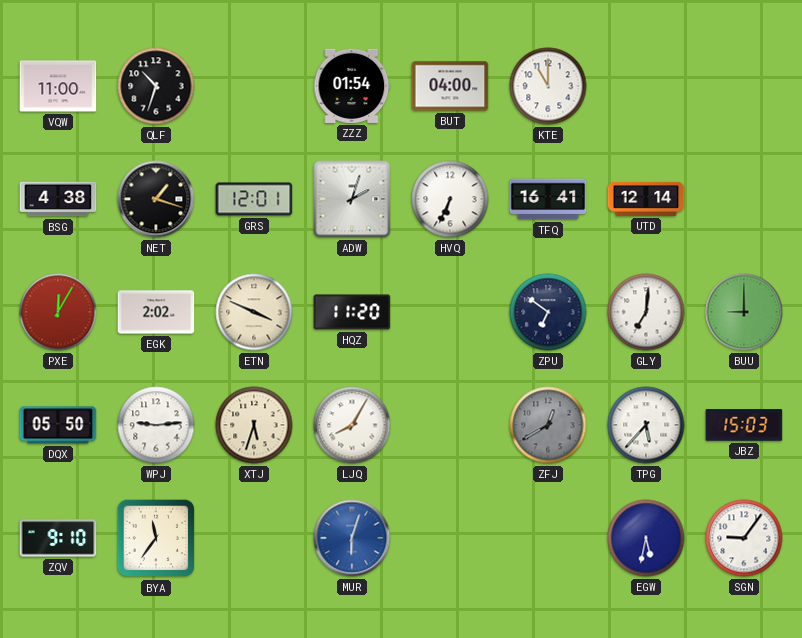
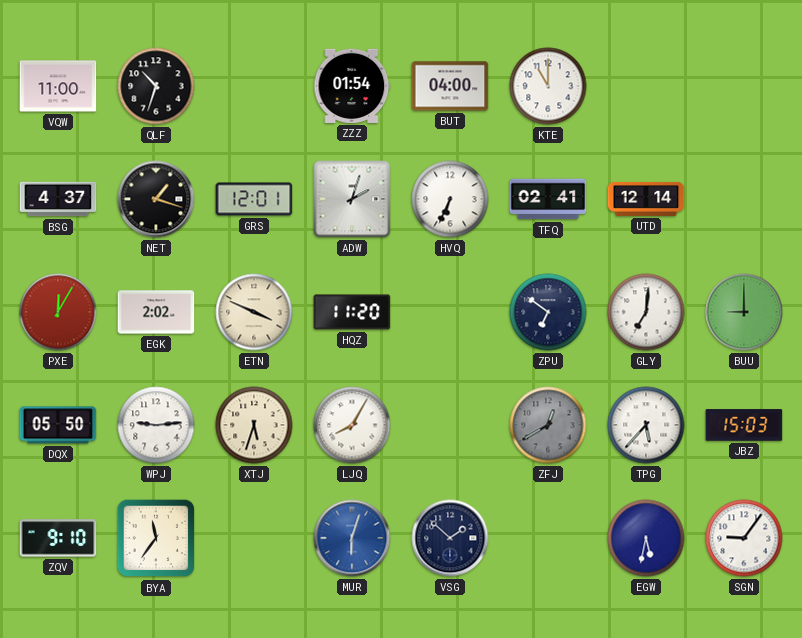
BSG: 4:38 -> 4:37
TFQ: 16:41 -> 02:41
VSG: none -> 1:52
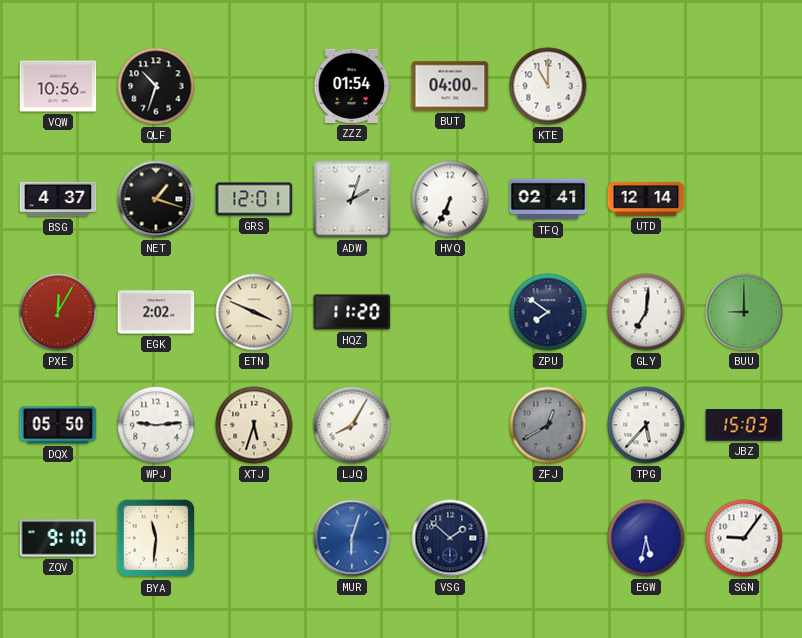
VQW: 11:00 -> 10:56
ZPU: 6:51 -> 7:51
BYA: 11:36 -> 11:31
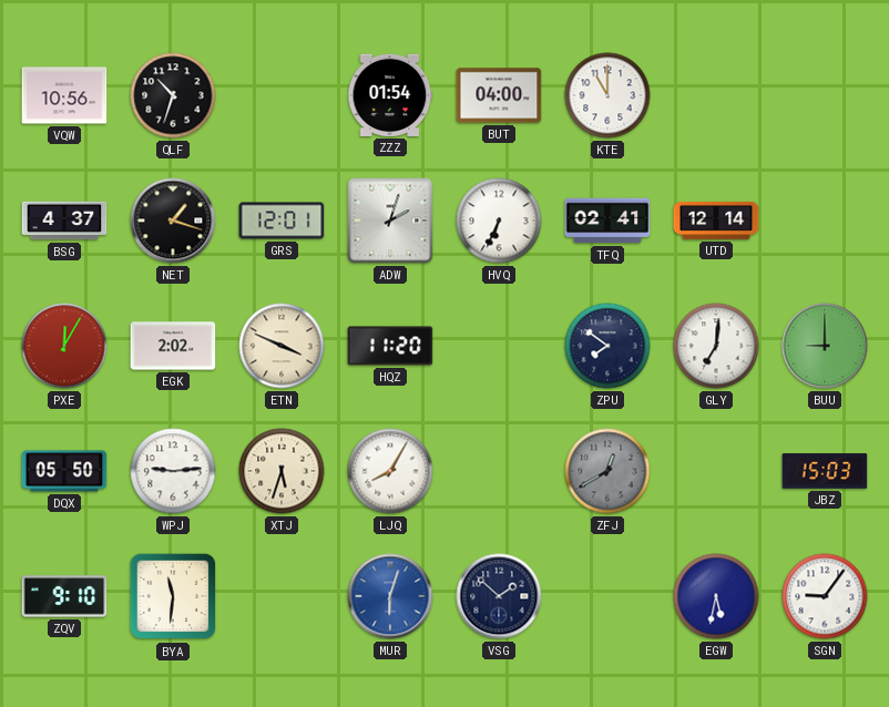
TPG: 5:37 -> none
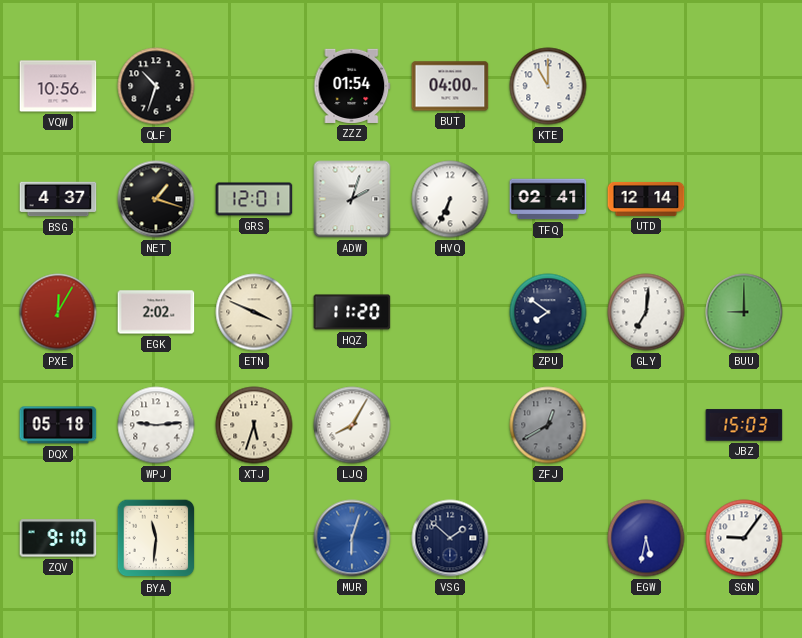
DQX: 05:50 -> 05:18
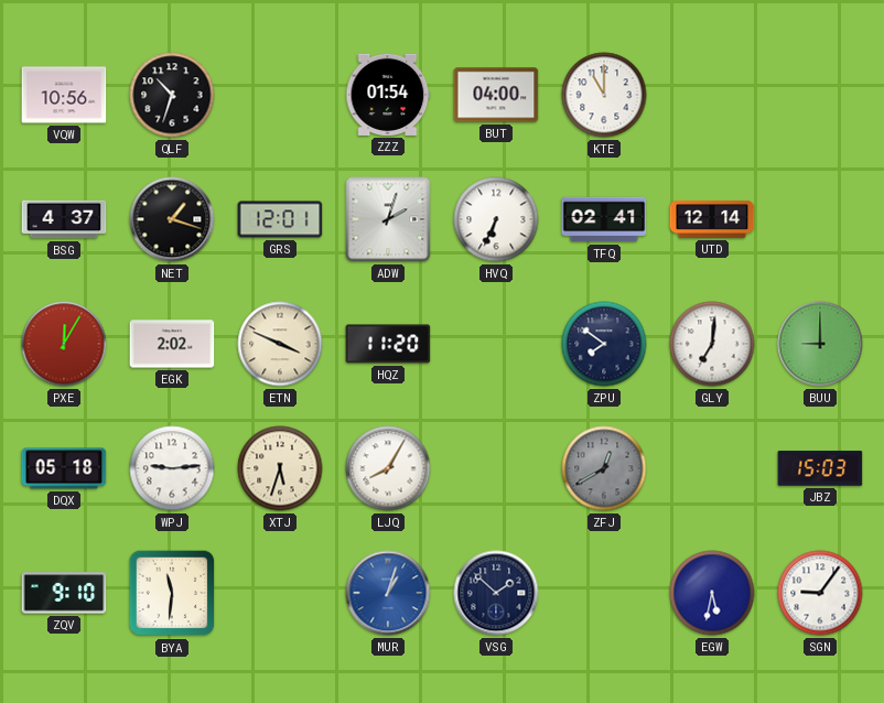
MUR: 6:03 -> 1:03
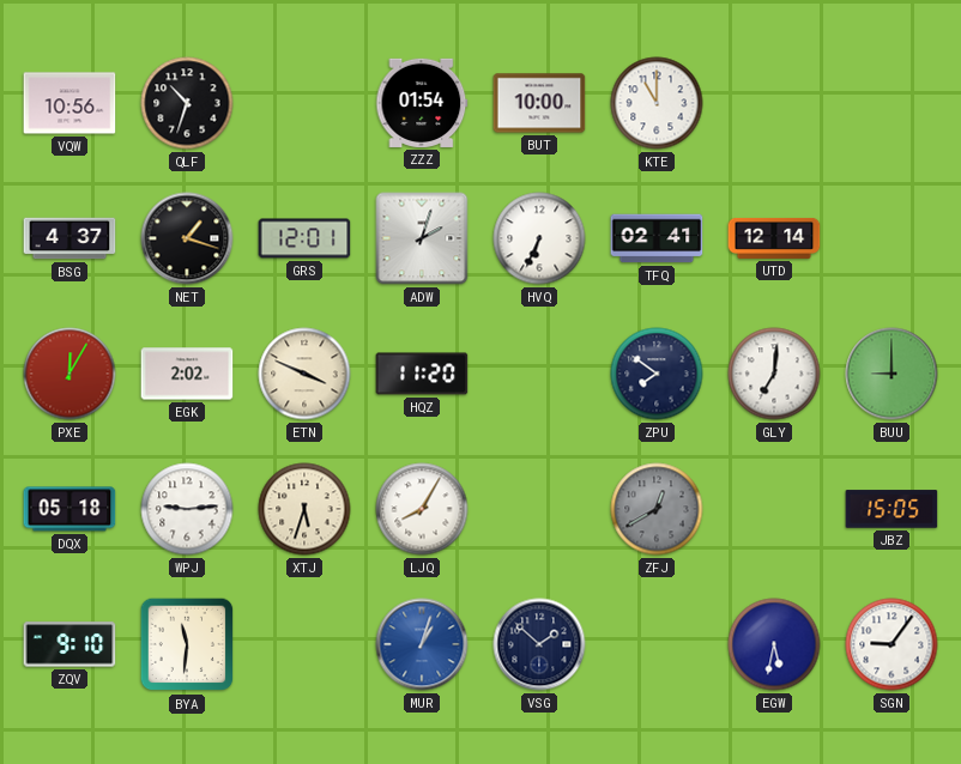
BUT: 04:00 -> 10:00
JBZ: 15:03 -> 15:05
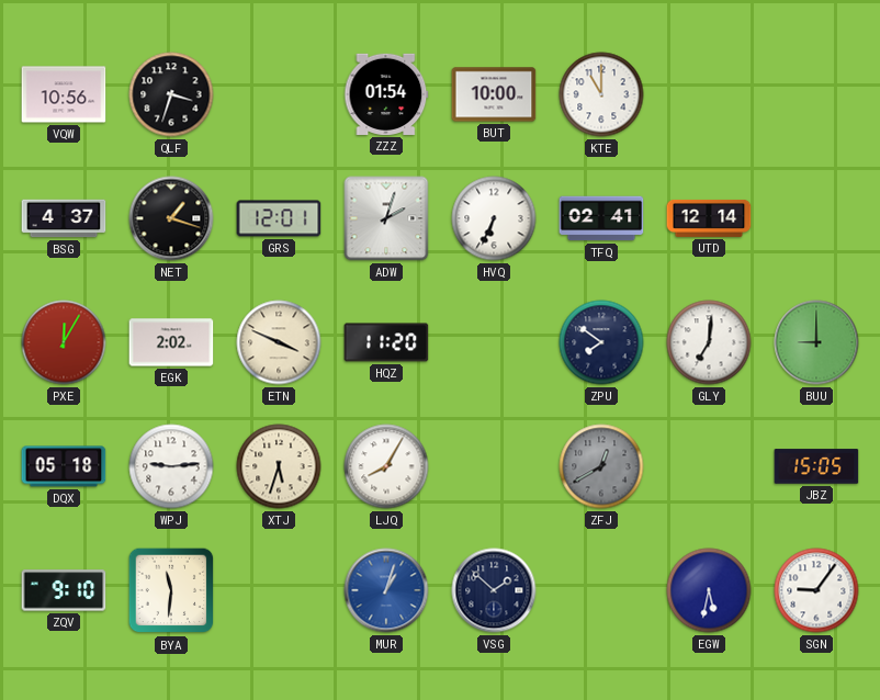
QLF: 10:33 -> 3:33
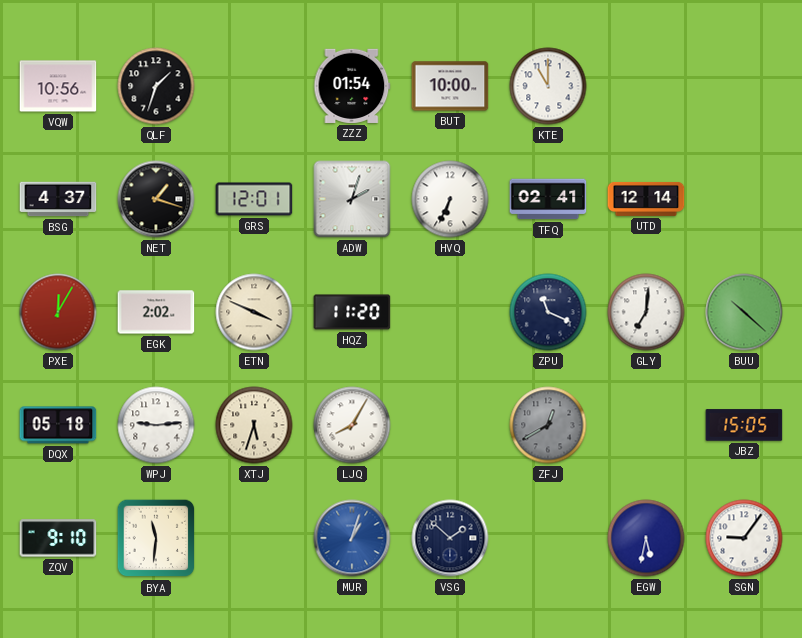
QLF: 3:33 -> 1:33
ZPU: 7:51 -> 11:19
BUU: 9:00 -> 10:22
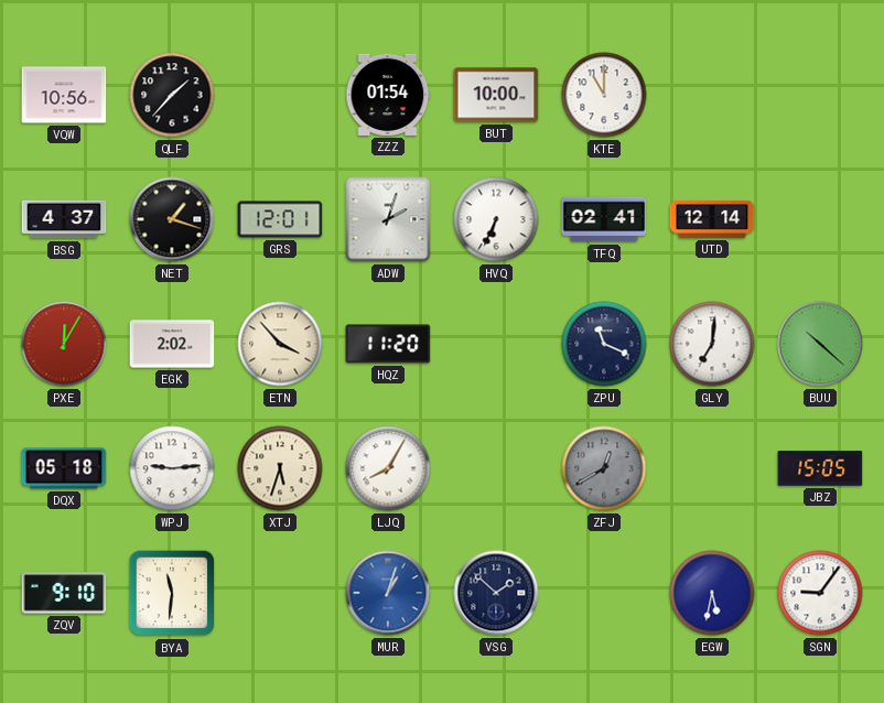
QLF: 1:33 -> 1:37
ETN: 3:49 -> 3:53
